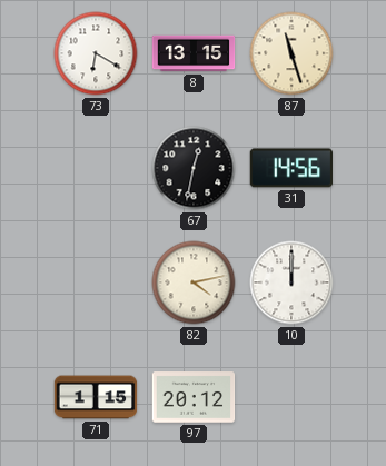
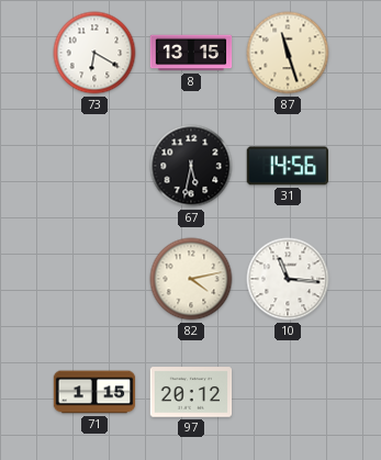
67: 12:32 -> 5:32
10: 12:00 -> 11:16
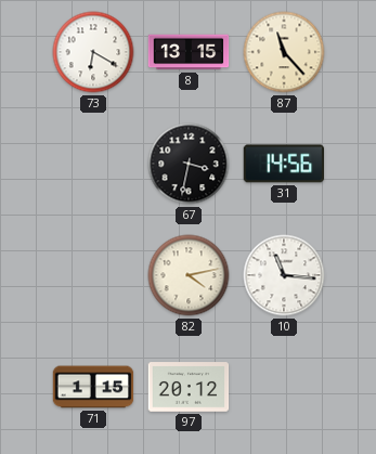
87: 11:27 -> 11:23
67: 5:32 -> 3:32
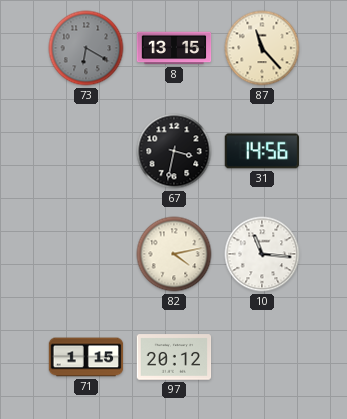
73 dial: white -> grey
